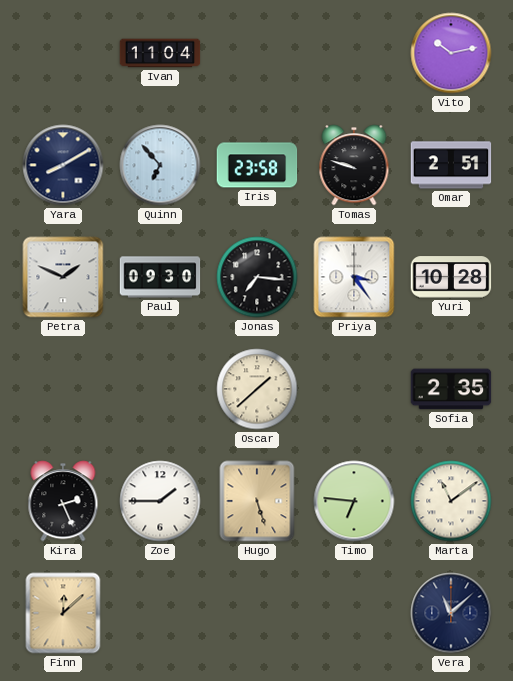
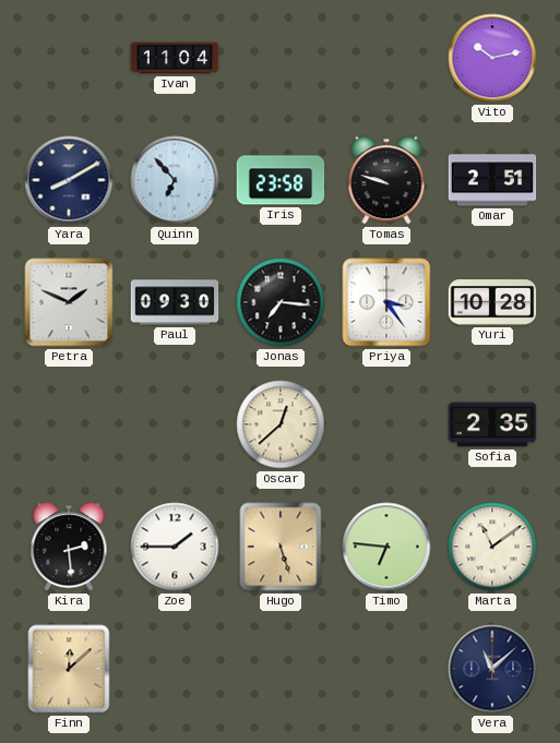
Oscar: 1:38 -> 12:38
Kira: 2:26 -> 2:29
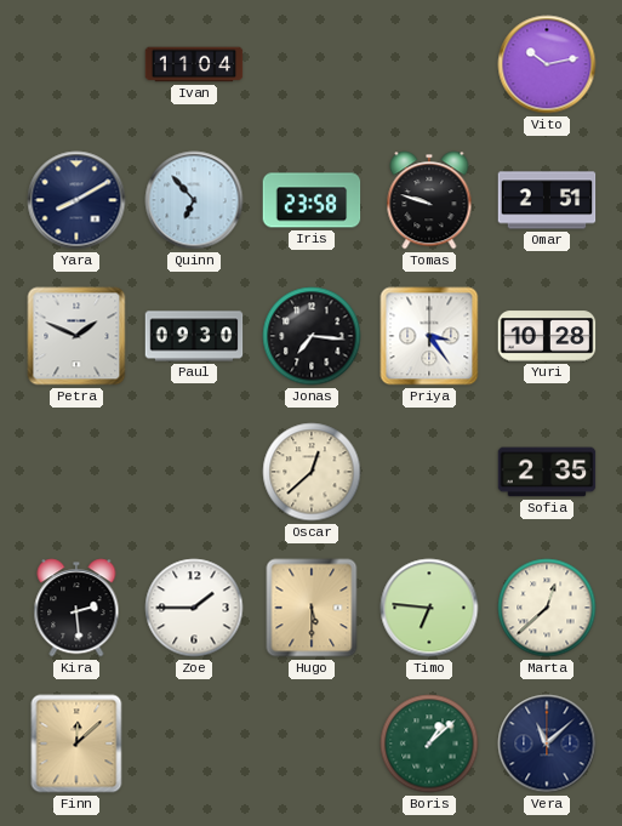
Hugo: 5:27 -> 5:30
Marta: 11:09 -> 12:38
Boris: none -> 1:08
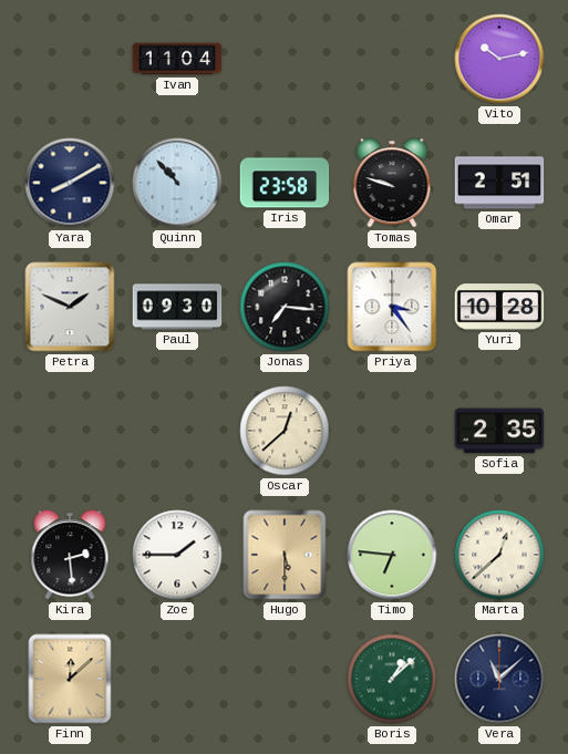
Quinn: 6:53 -> 10:53
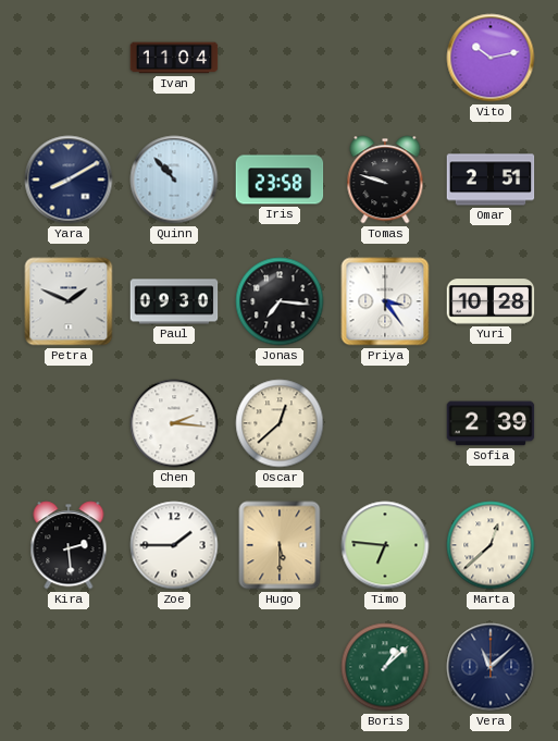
Chen: none -> 2:16
Sofia: 2:35 -> 2:39
Finn: 12:08 -> none
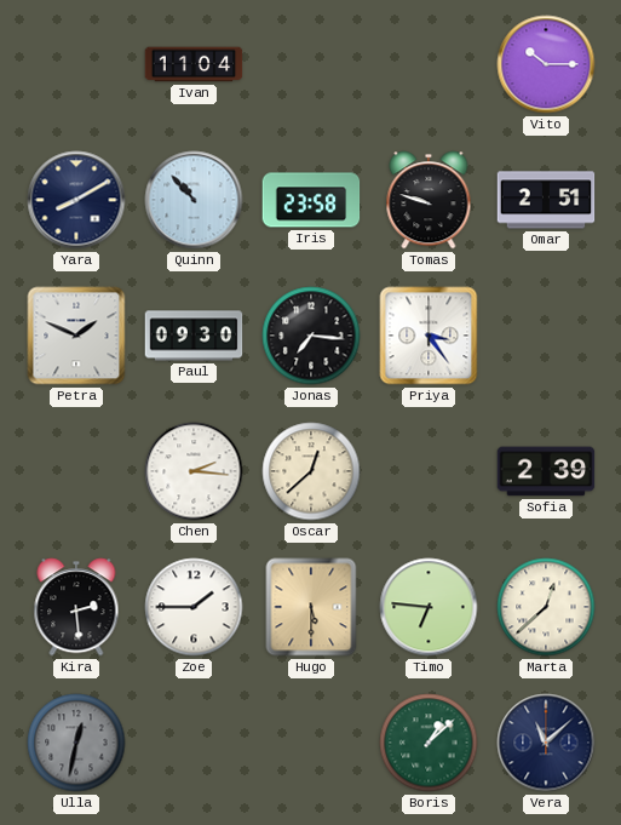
Vito: 10:13 -> 10:15
Yuri: 10:28 -> none
Ulla: none -> 12:32
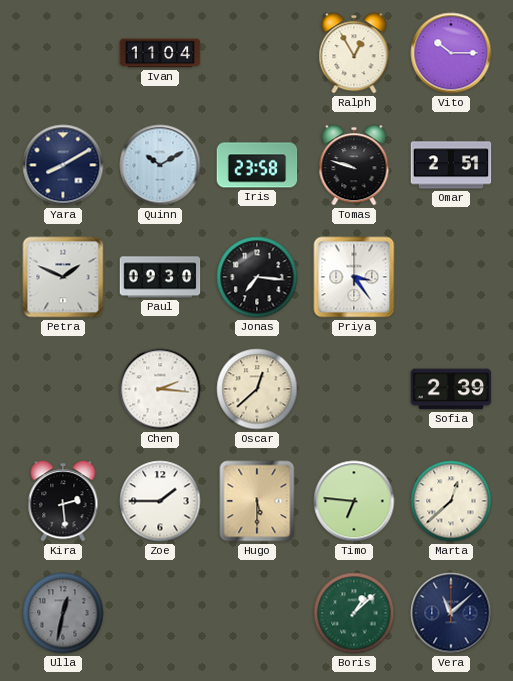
Ralph: none -> 12:55
Quinn: 10:53 -> 10:10
